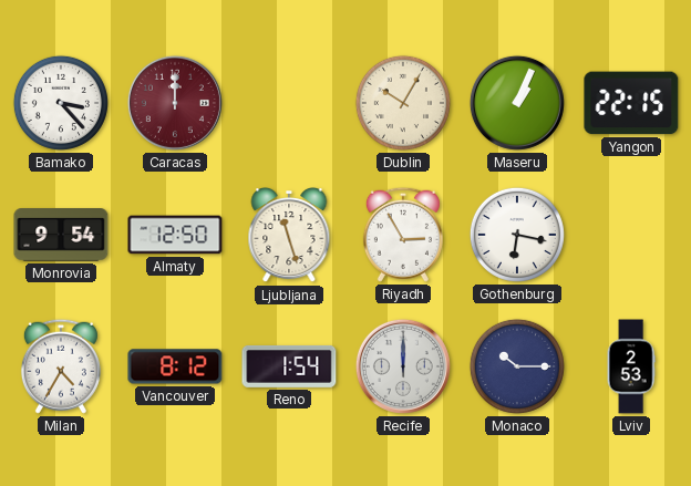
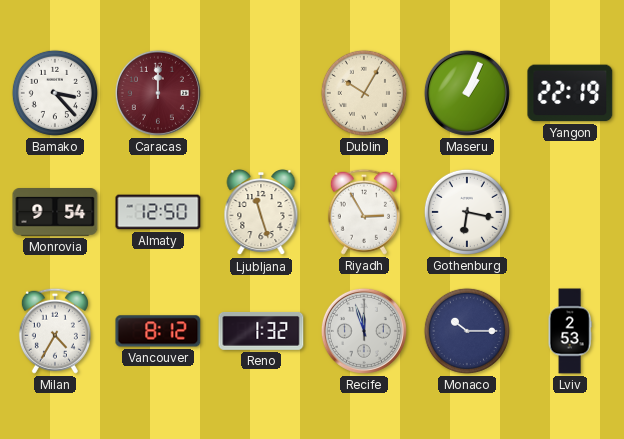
Yangon: 22:15 -> 22:19
Reno: 1:54 -> 1:32
Recife: 12:00 -> 11:57
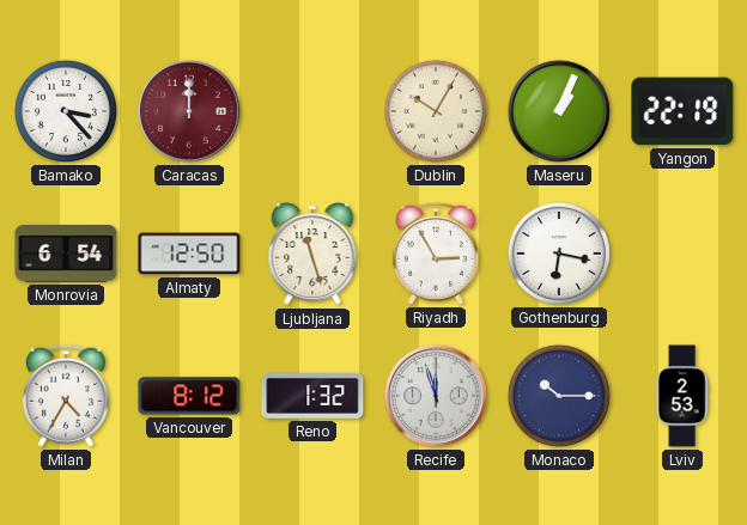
Monrovia: 9:54 -> 6:54
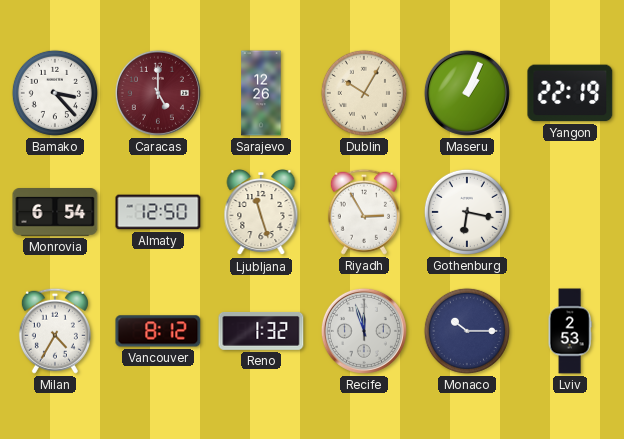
Caracas: 12:00 -> 5:00
Sarajevo: none -> 12:26
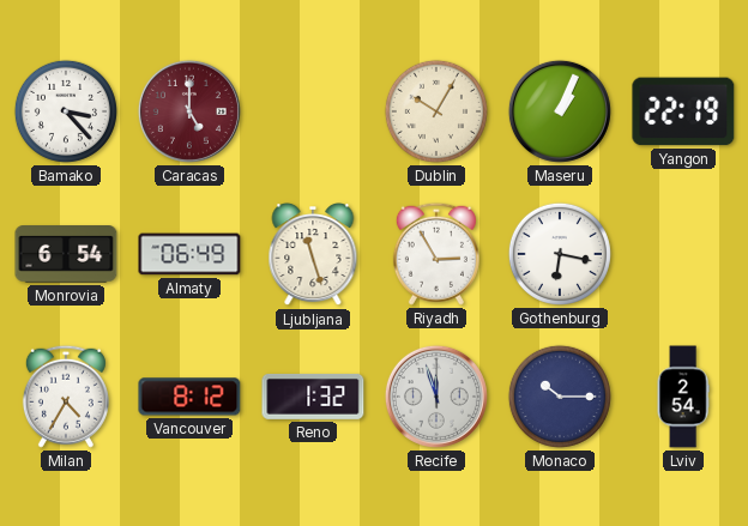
Sarajevo: 12:26 -> none
Almaty: 12:50 -> 06:49
Lviv: 2:53 -> 2:54
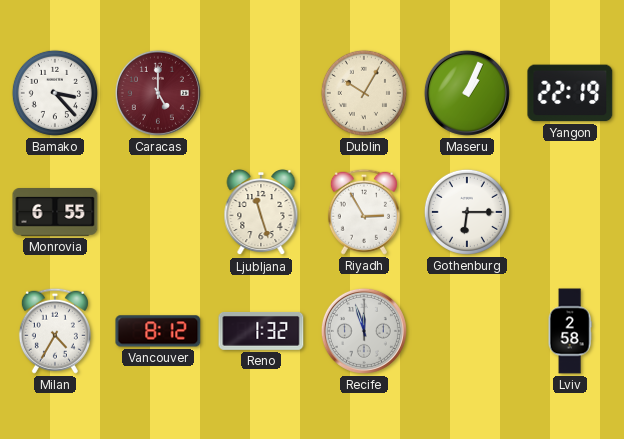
Monrovia: 6:54 -> 6:55
Almaty: 06:49 -> none
Gothenburg: 6:17 -> 6:15
Monaco: 10:15 -> none
Lviv: 2:54 -> 2:58
